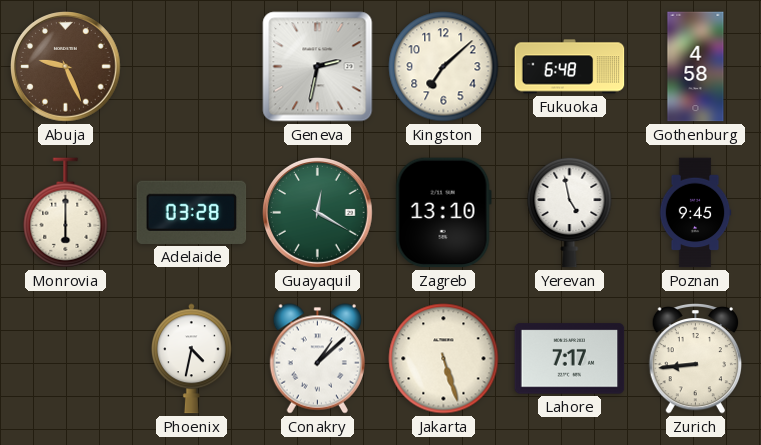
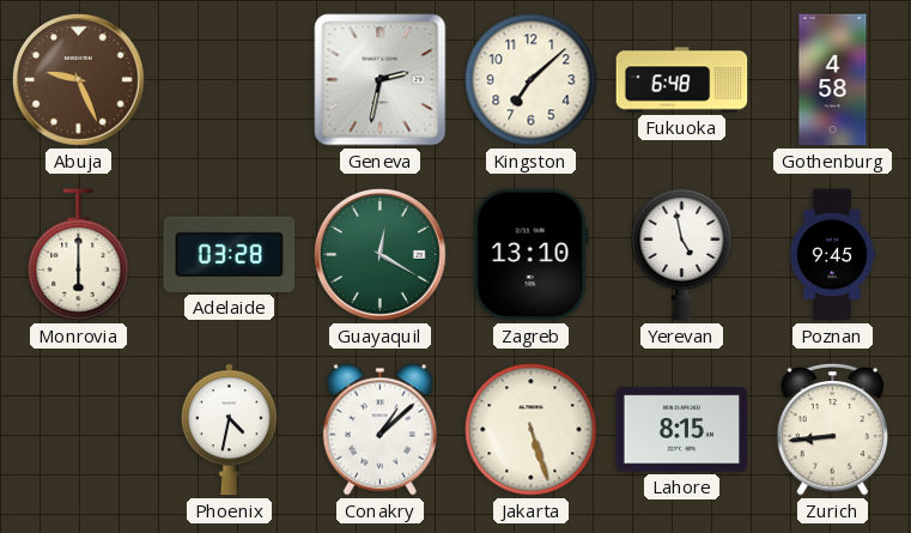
Lahore: 7:17 -> 8:15
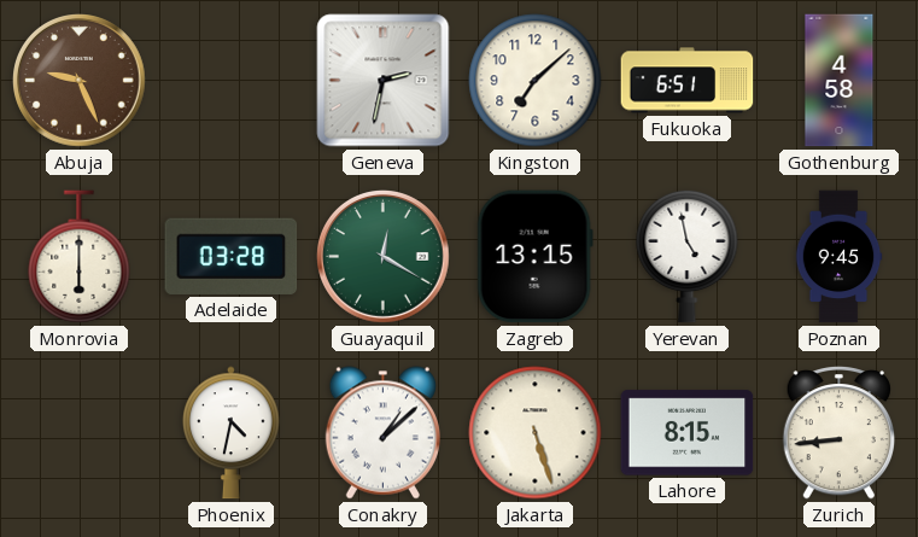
Fukuoka: 6:48 -> 6:51
Zagreb: 13:10 -> 13:15
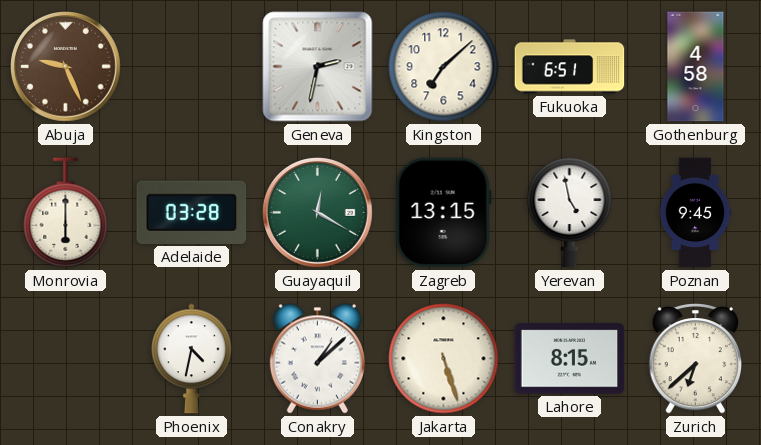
Zurich: 8:44 -> 6:38
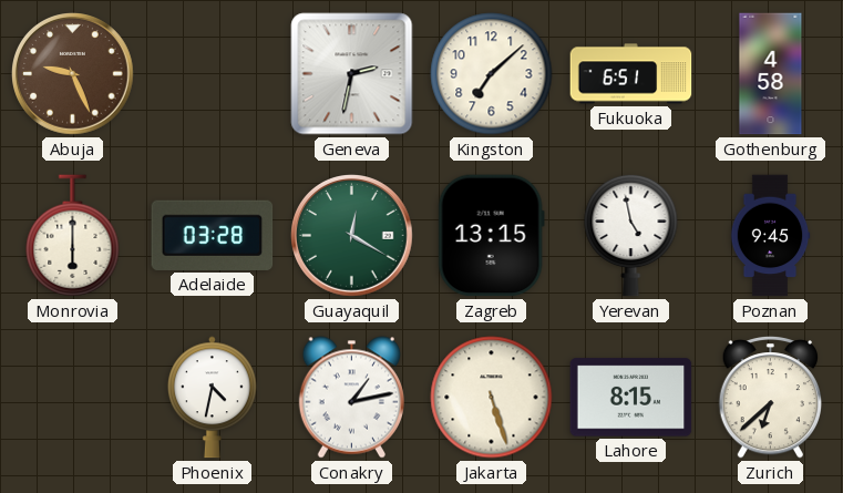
Conakry: 1:08 -> 1:13
